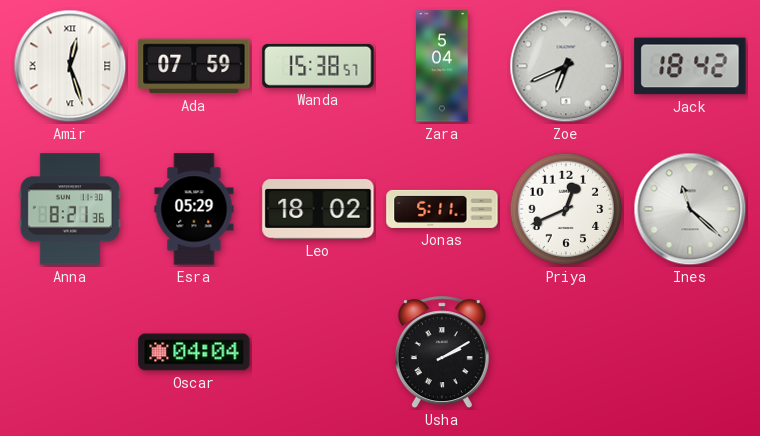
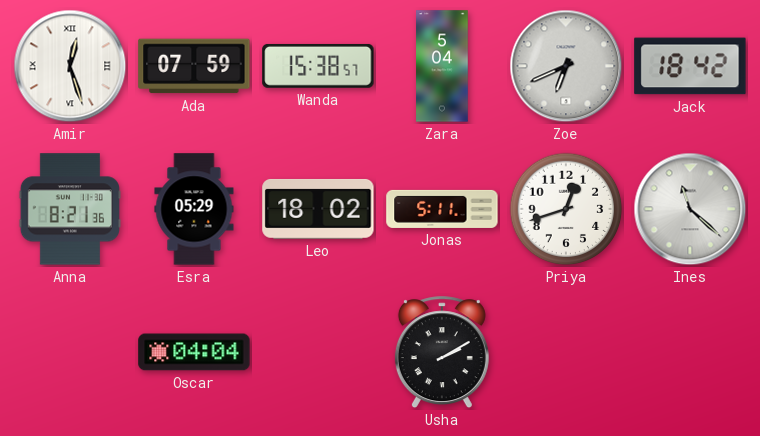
Priya: 12:41 -> 12:42
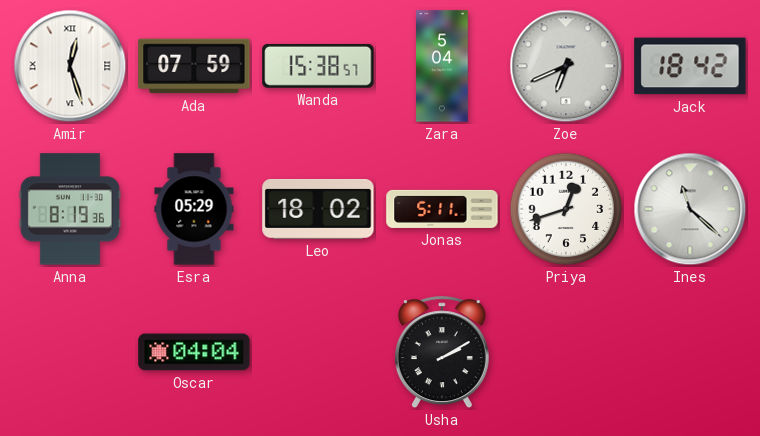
Anna: 8:21 -> 8:19
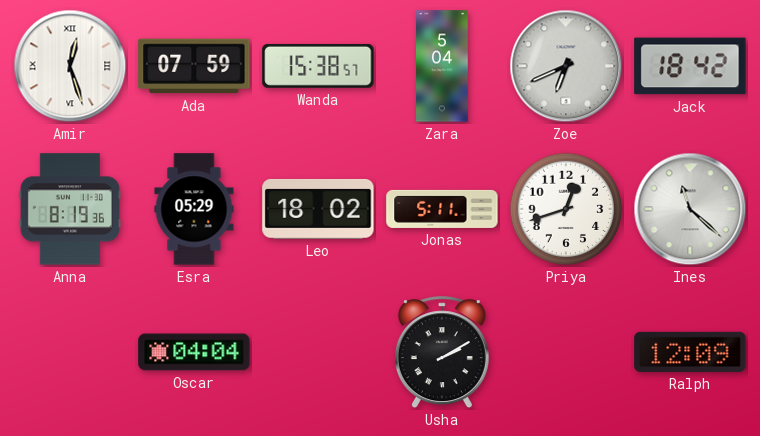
Ralph: none -> 12:09
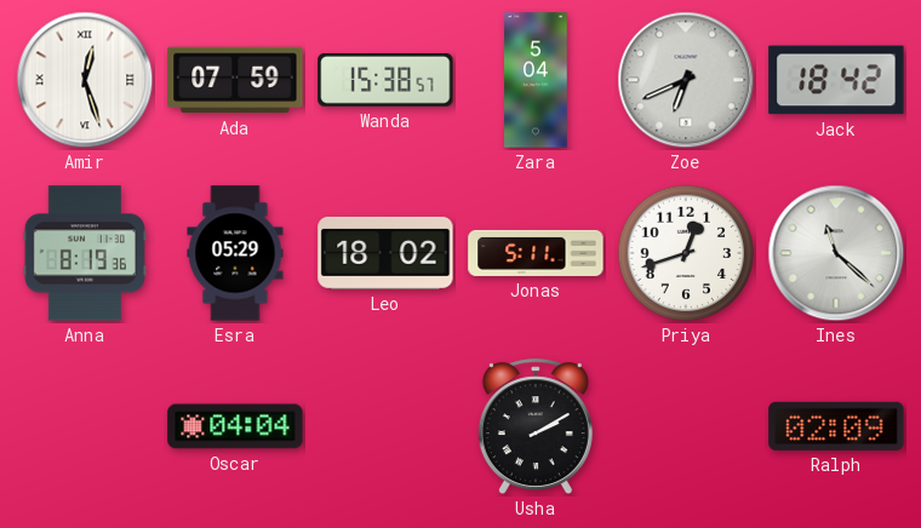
Ralph: 12:09 -> 02:09
